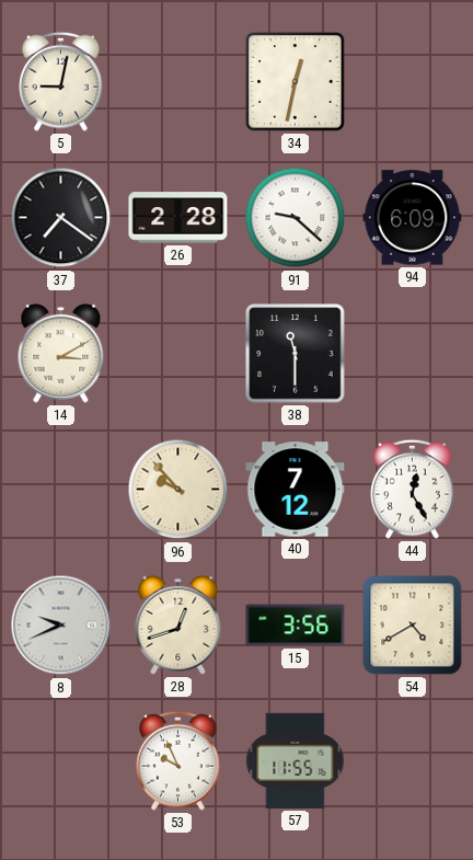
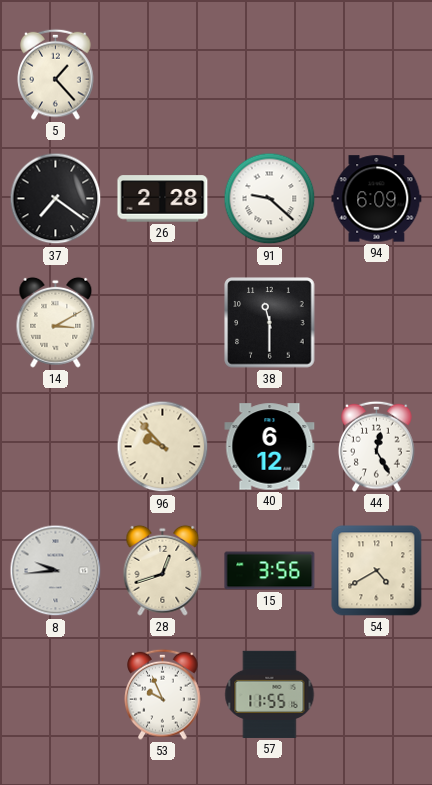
5: 9:02 -> 1:23
34: 12:32 -> none
40: 7:12 -> 6:12
8: 9:41 -> 9:44
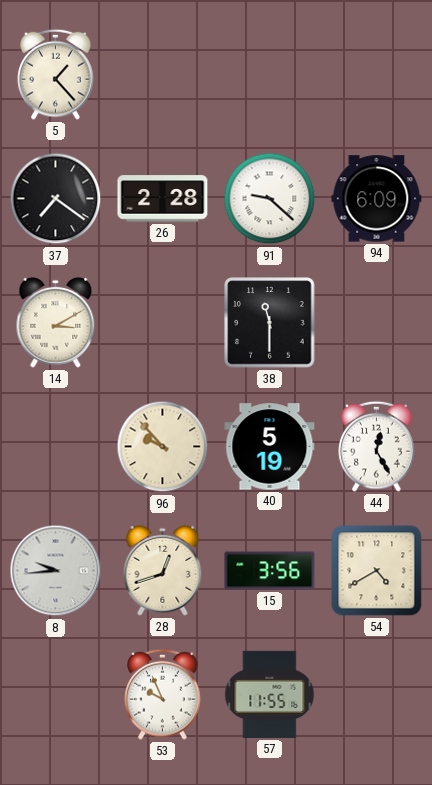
40: 6:12 -> 5:19
